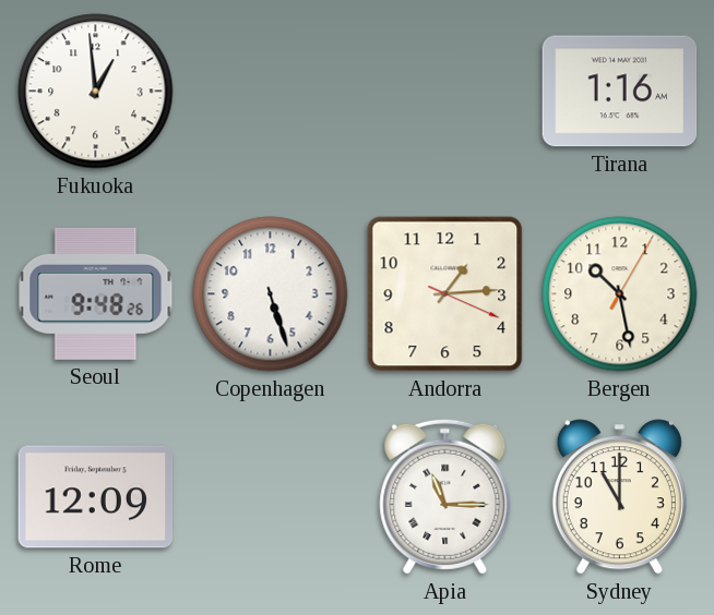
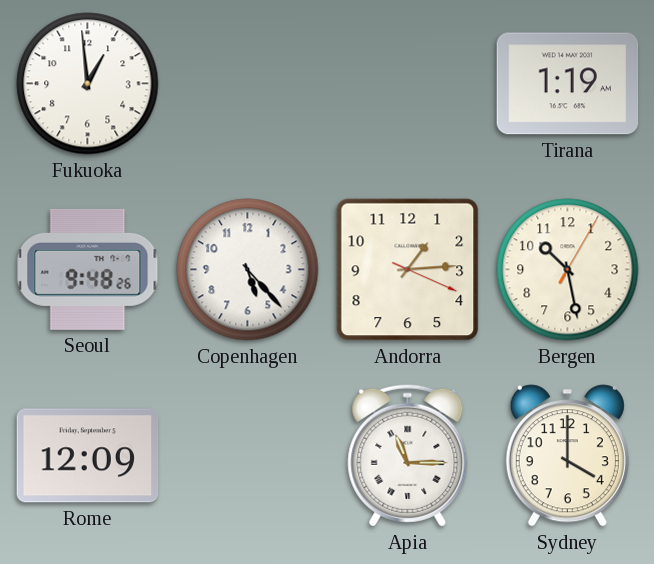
Tirana: 1:16 -> 1:19
Copenhagen: 5:27 -> 5:23
Sydney: 11:00 -> 4:00
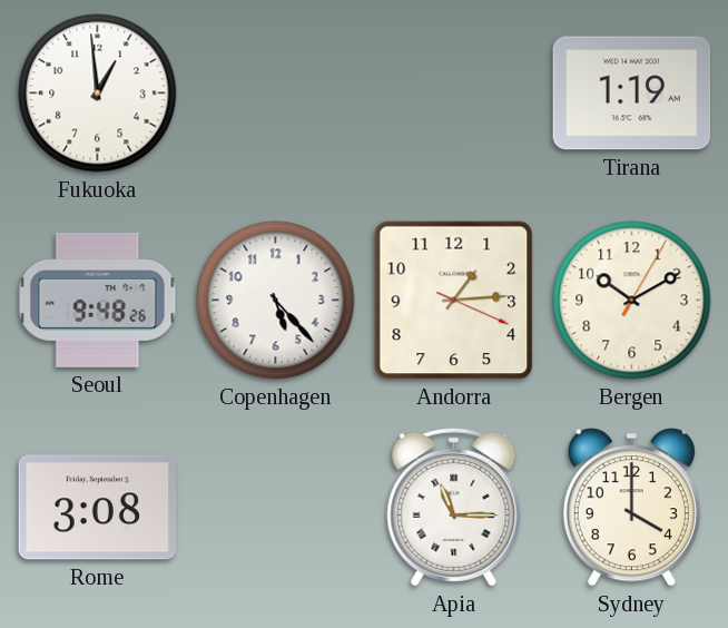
Bergen: 10:28 -> 10:10
Rome: 12:09 -> 3:08
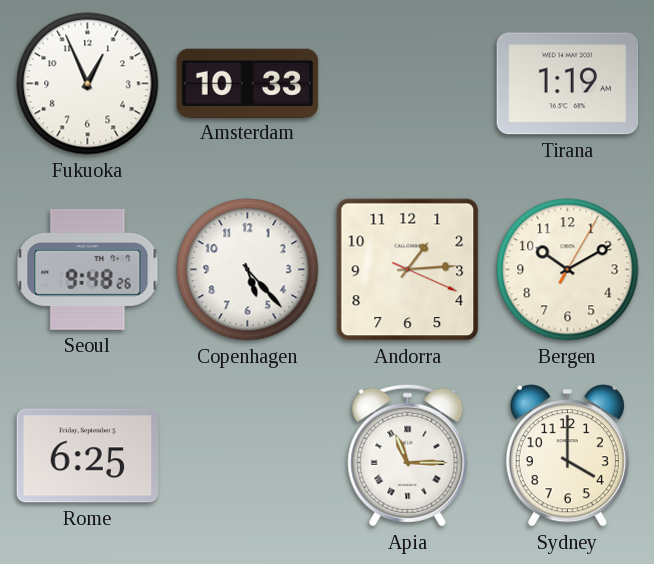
Fukuoka: 12:59 -> 12:56
Amsterdam: none -> 10:33
Rome: 3:08 -> 6:25
